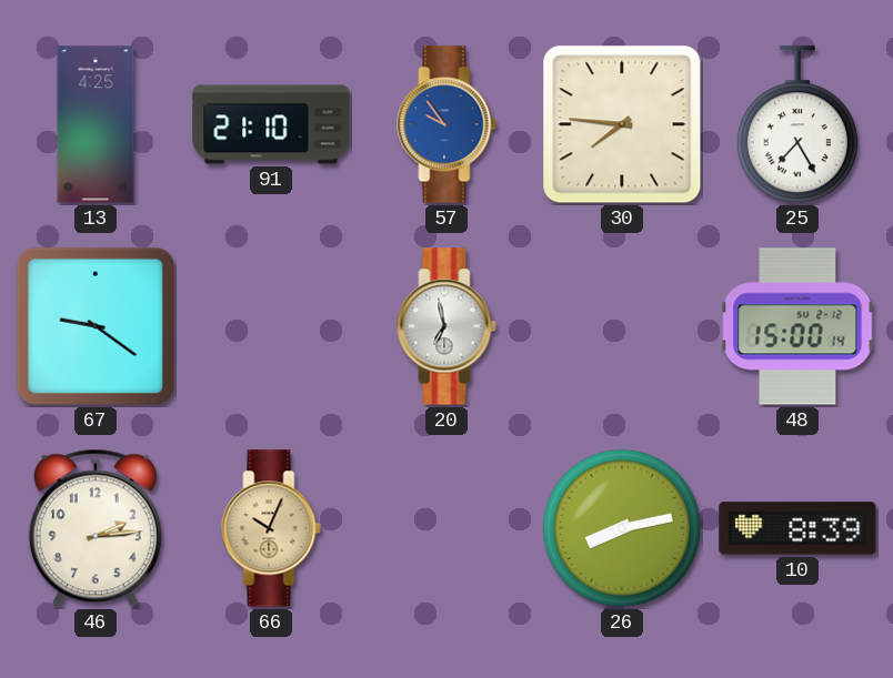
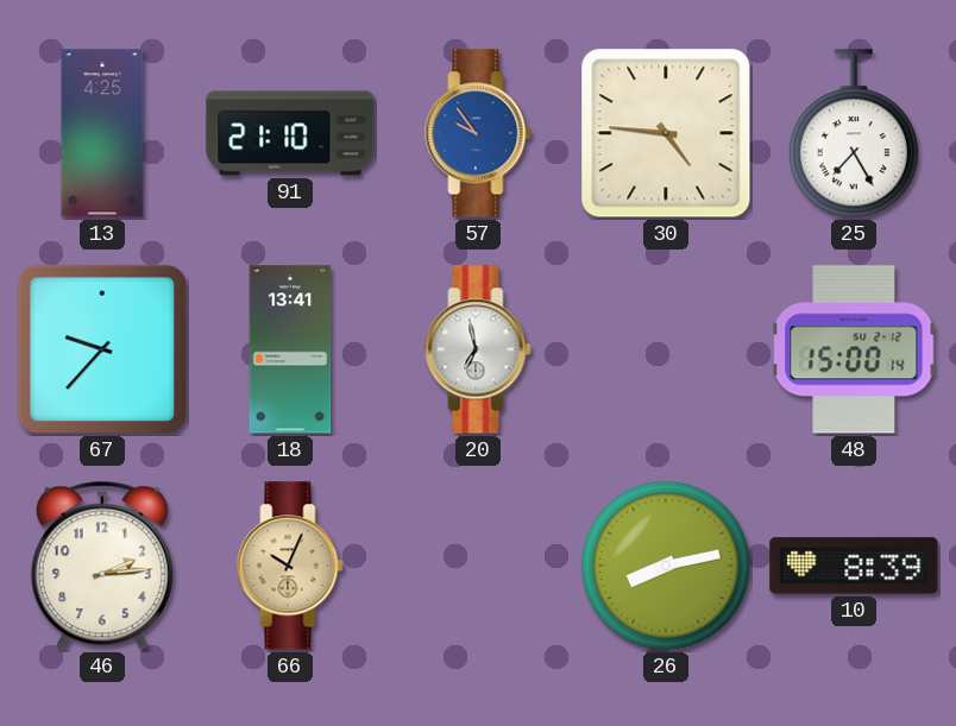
30: 7:46 -> 4:46
67: 9:21 -> 9:37
18: none -> 13:41
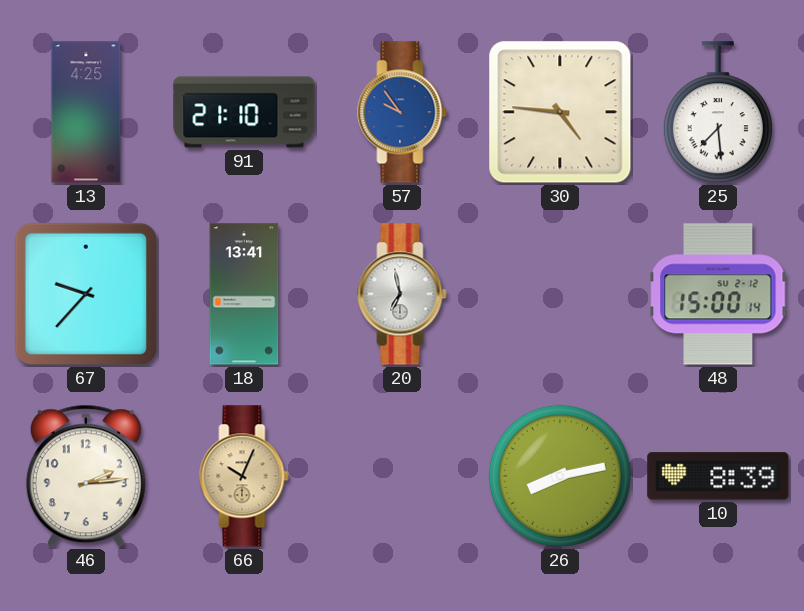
25: 7:25 -> 7:29
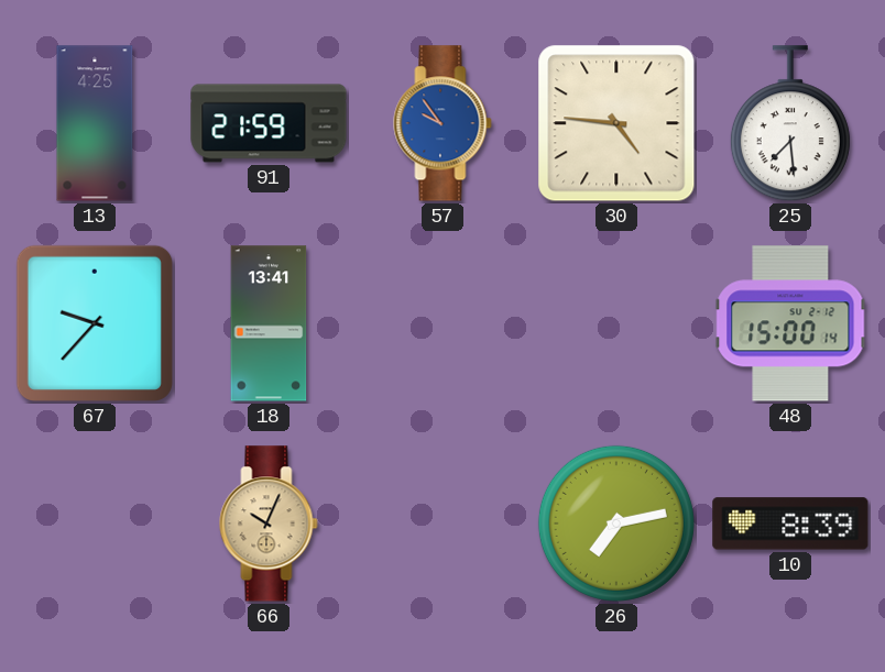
91: 21:10 -> 21:59
20: 6:58 -> none
46: 2:14 -> none
26: 8:13 -> 7:13
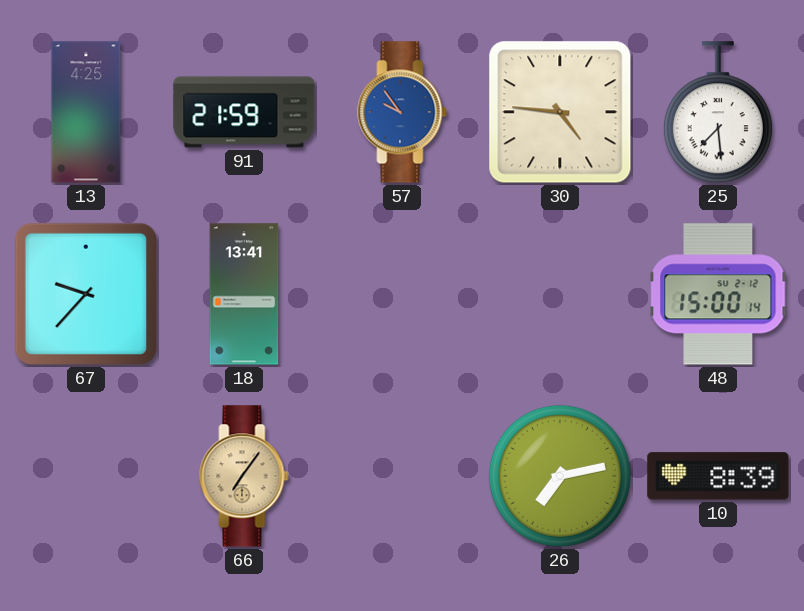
66: 10:04 -> 7:06
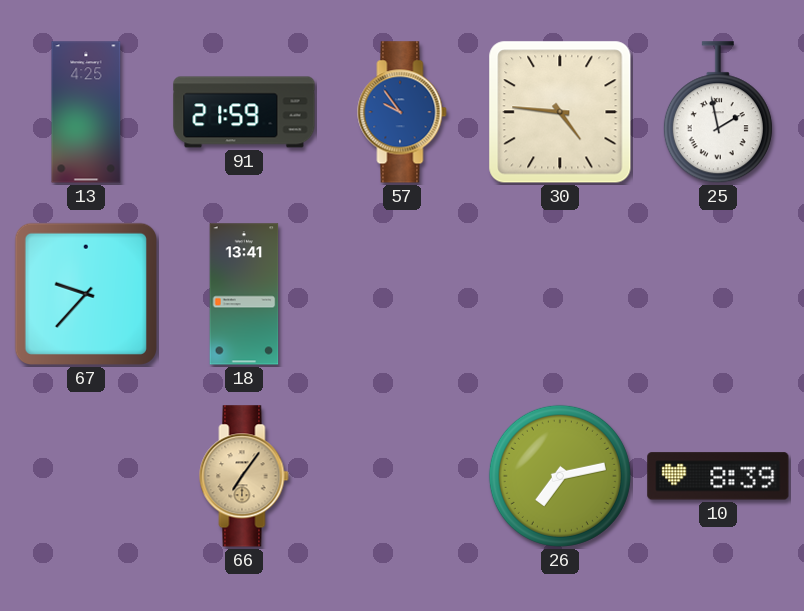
25: 7:29 -> 1:58
48: 15:00 -> none
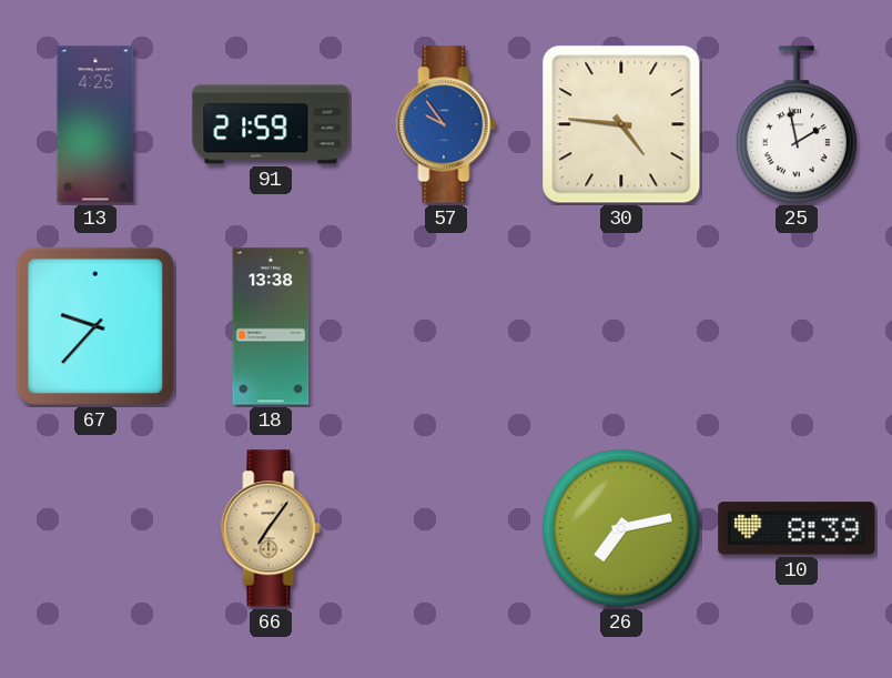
18: 13:41 -> 13:38
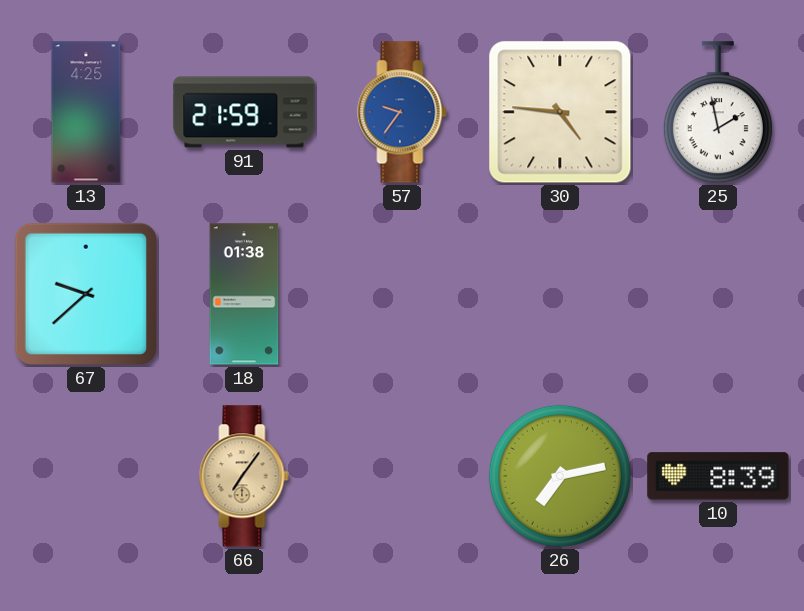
57: 9:54 -> 9:36
67: 9:37 -> 9:38
18: 13:38 -> 01:38
